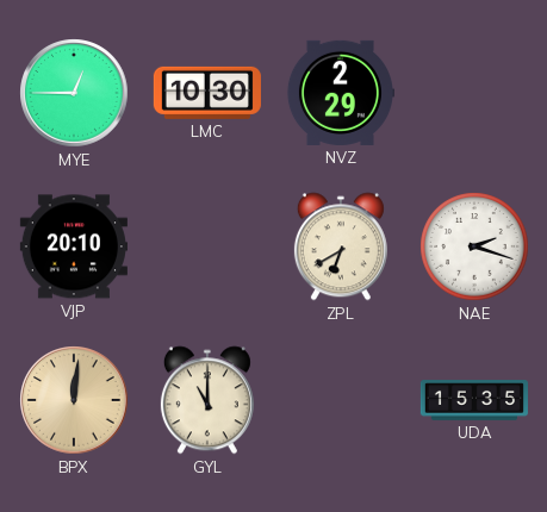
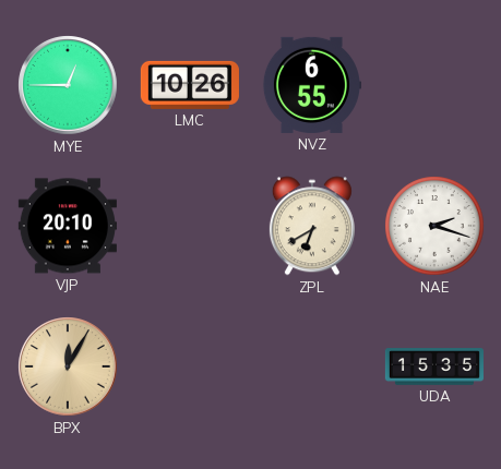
LMC: 10:30 -> 10:26
NVZ: 2:29 -> 6:55
BPX: 12:01 -> 12:05
GYL: 11:00 -> none
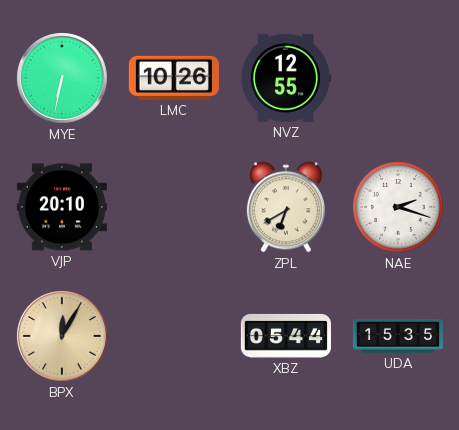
MYE: 12:45 -> 6:32
NVZ: 6:55 -> 12:55
XBZ: none -> 05:44
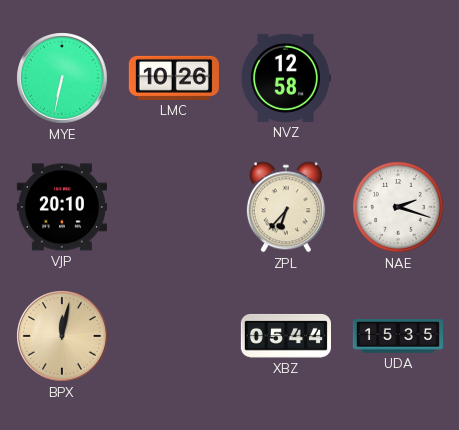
NVZ: 12:55 -> 12:58
ZPL: 6:40 -> 6:37
BPX: 12:05 -> 12:02
